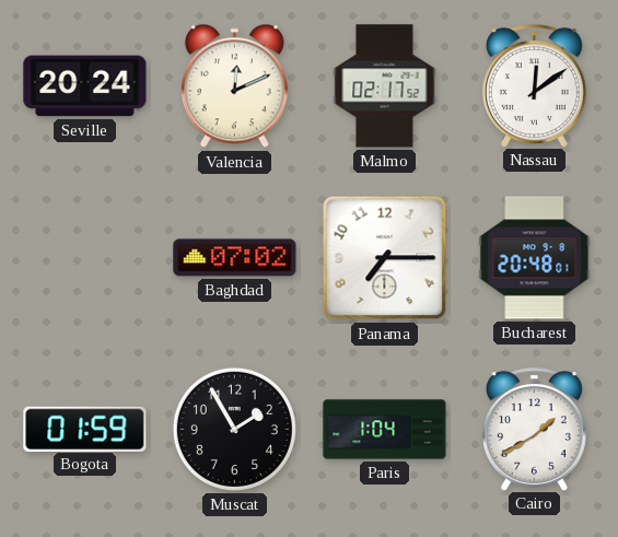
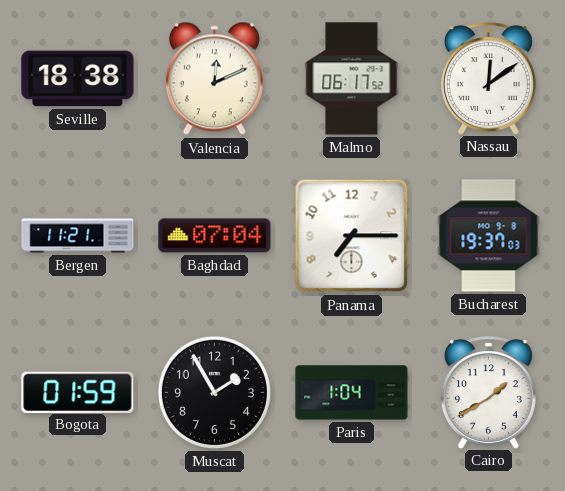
Seville: 20:24 -> 18:38
Malmo: 02:17 -> 06:17
Bergen: none -> 11:21
Baghdad: 07:02 -> 07:04
Bucharest: 20:48 -> 19:37
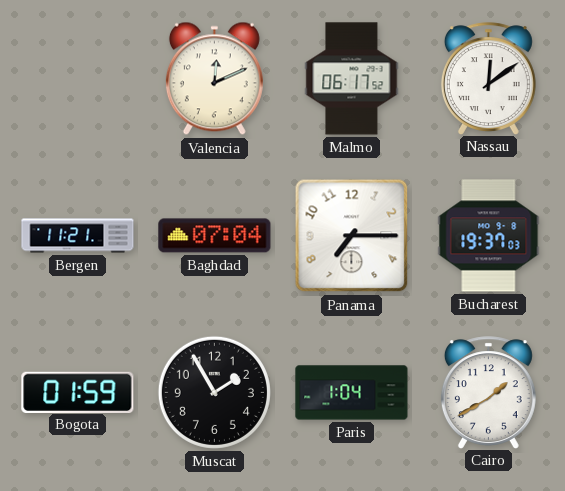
Seville: 18:38 -> none
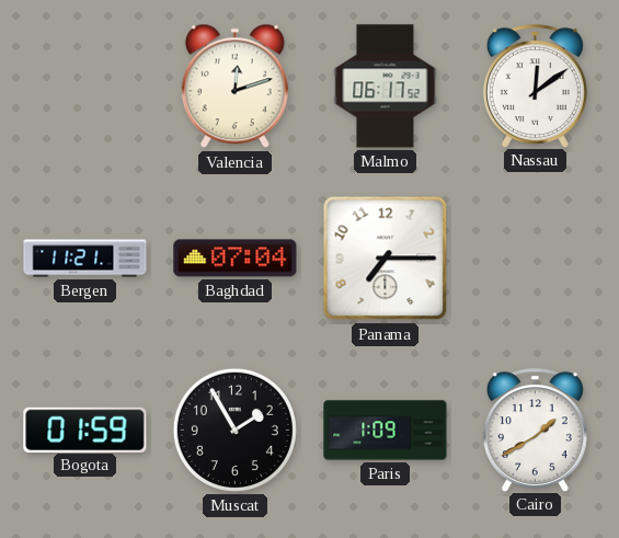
Valencia: 12:11 -> 12:12
Bucharest: 19:37 -> none
Paris: 1:04 -> 1:09
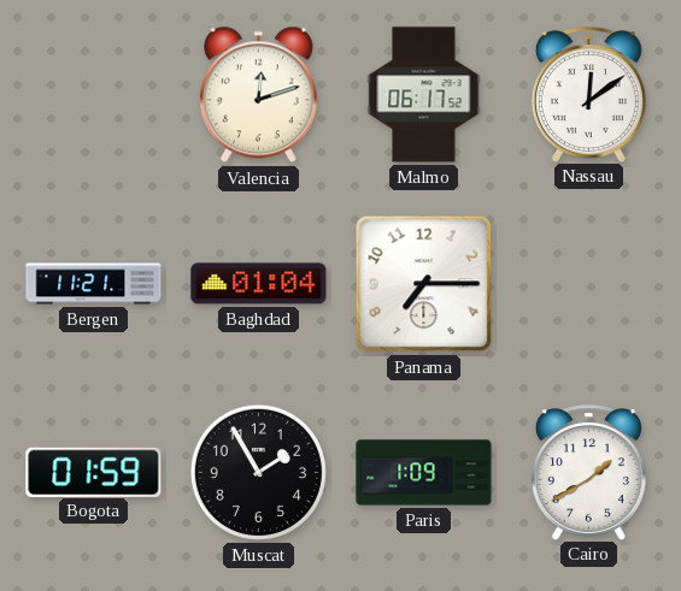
Baghdad: 07:04 -> 01:04
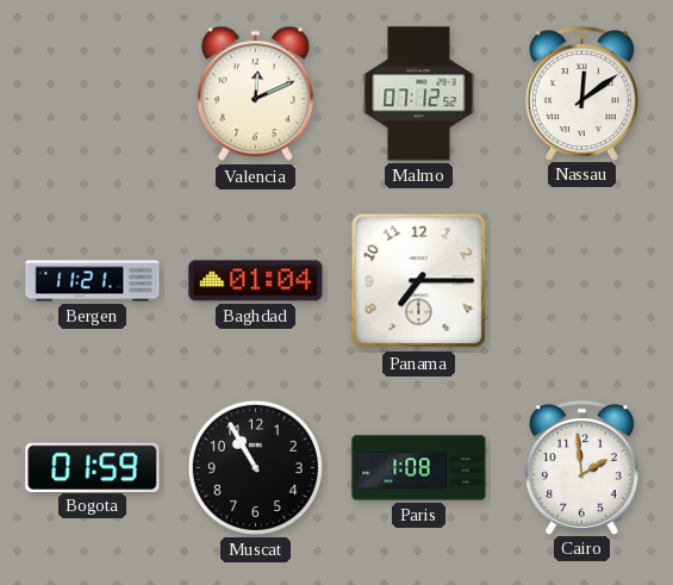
Valencia: 12:12 -> 12:11
Malmo: 06:17 -> 07:12
Muscat: 1:55 -> 10:55
Paris: 1:09 -> 1:08
Cairo: 1:40 -> 1:59
